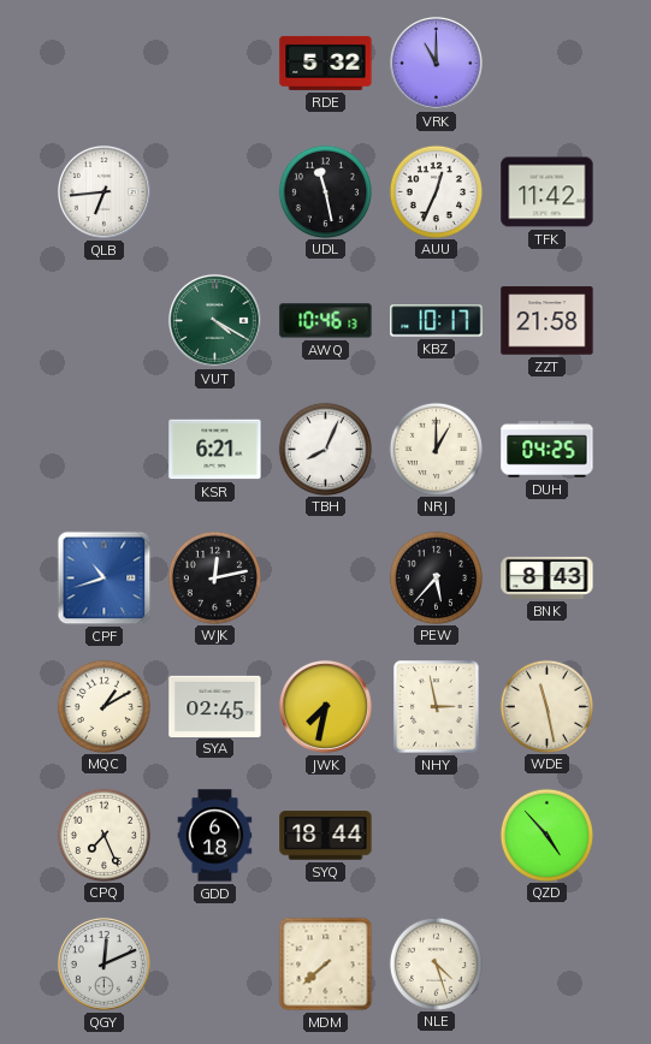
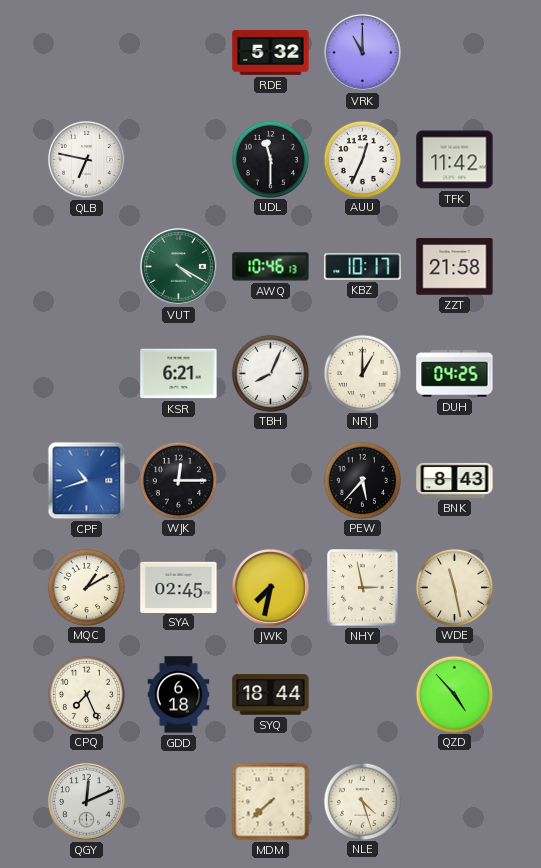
QLB: 6:44 -> 6:47
UDL: 11:28 -> 11:30
WJK: 12:13 -> 12:15
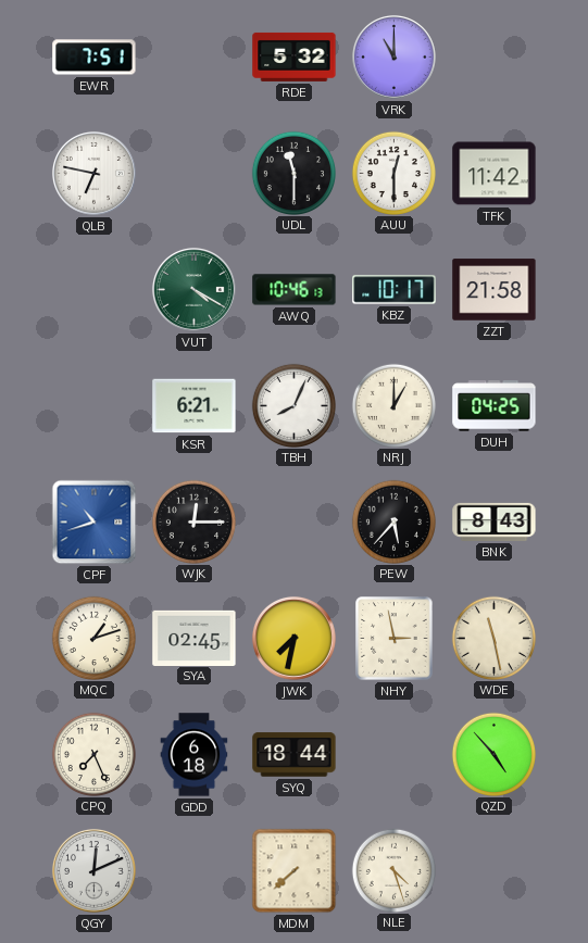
EWR: none -> 7:51
AUU: 12:34 -> 12:30
MQC: 1:10 -> 1:12
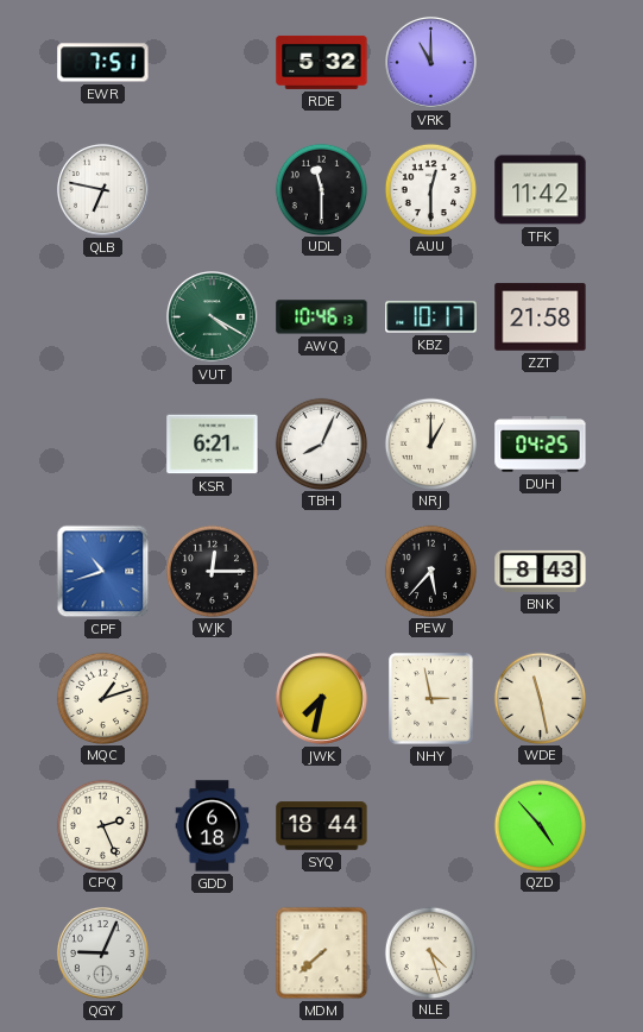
SYA: 02:45 -> none
CPQ: 7:26 -> 2:26
QGY: 12:11 -> 9:04
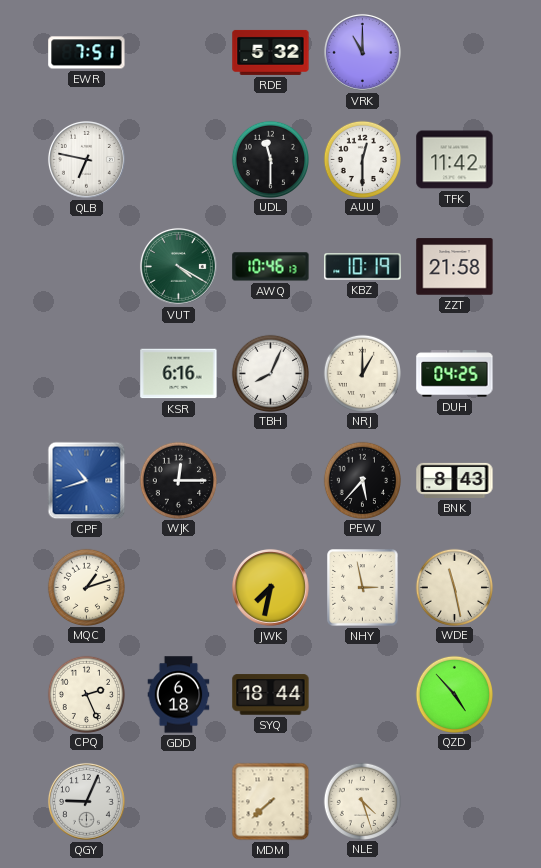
KBZ: 10:17 -> 10:19
KSR: 6:21 -> 6:16
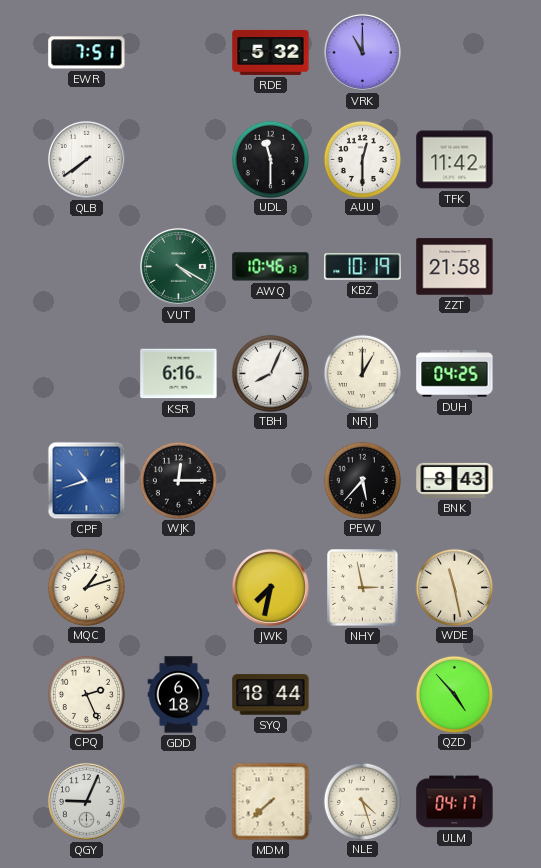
QLB: 6:47 -> 7:39
ULM: none -> 04:17
